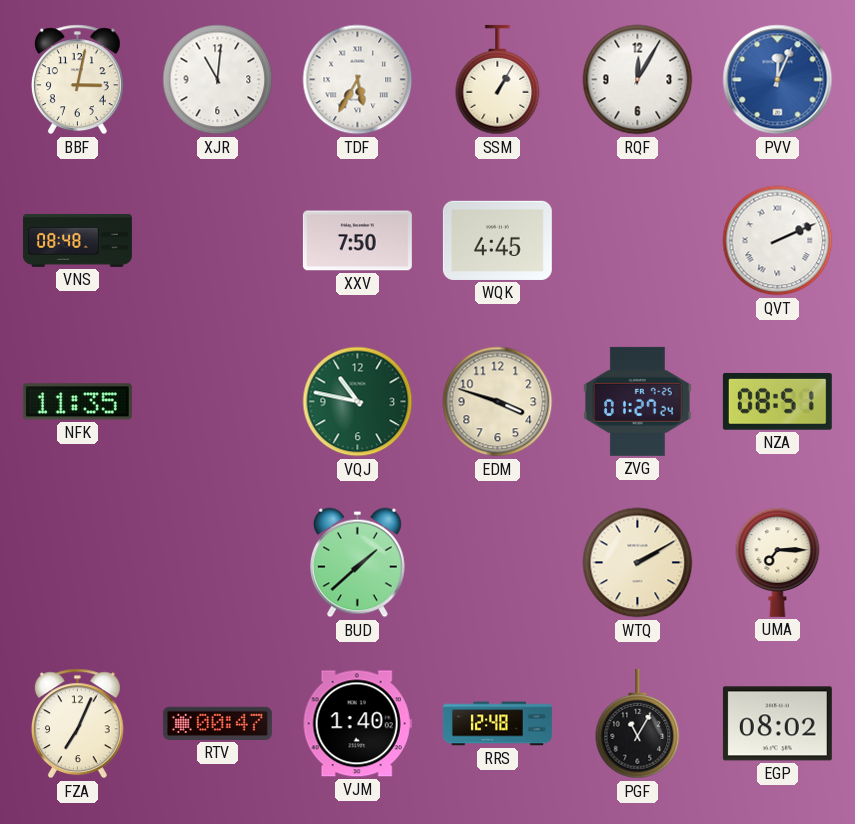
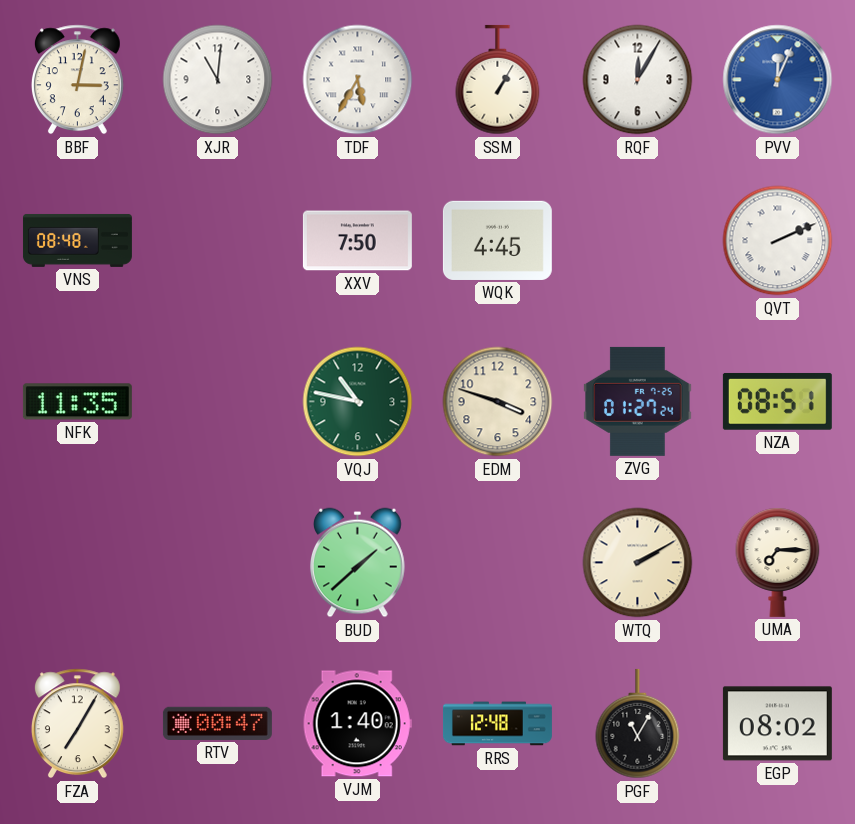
FZA: 7:04 -> 7:05
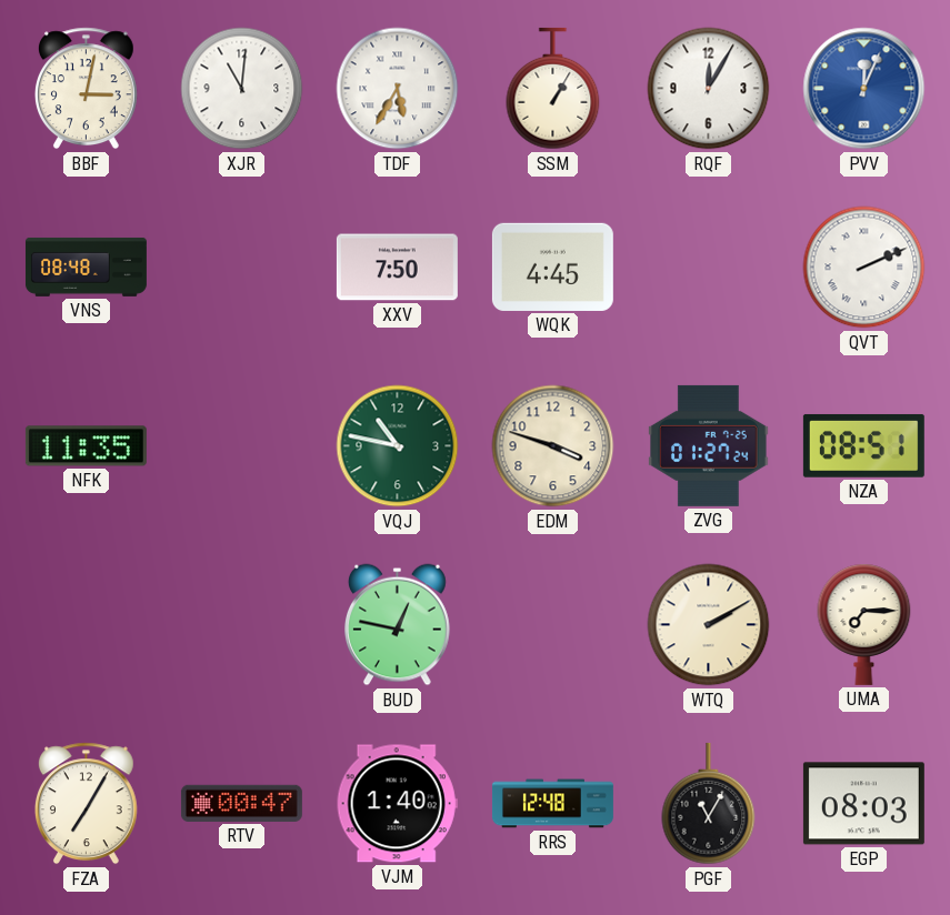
BUD: 1:38 -> 12:47
EGP: 08:02 -> 08:03
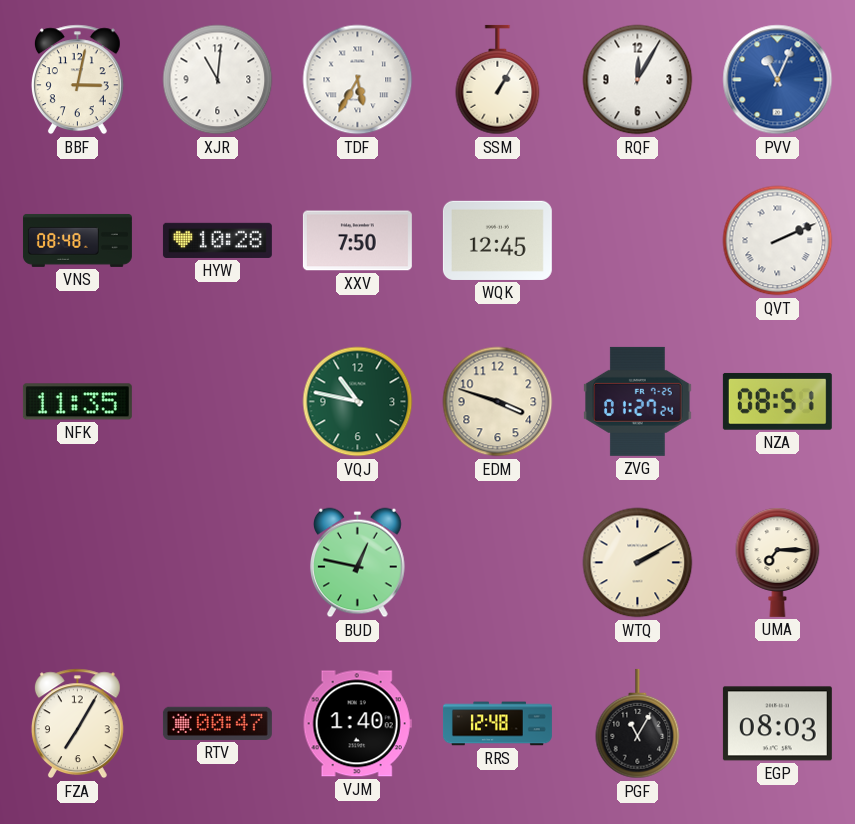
PVV: 12:04 -> 11:04
HYW: none -> 10:28
WQK: 4:45 -> 12:45
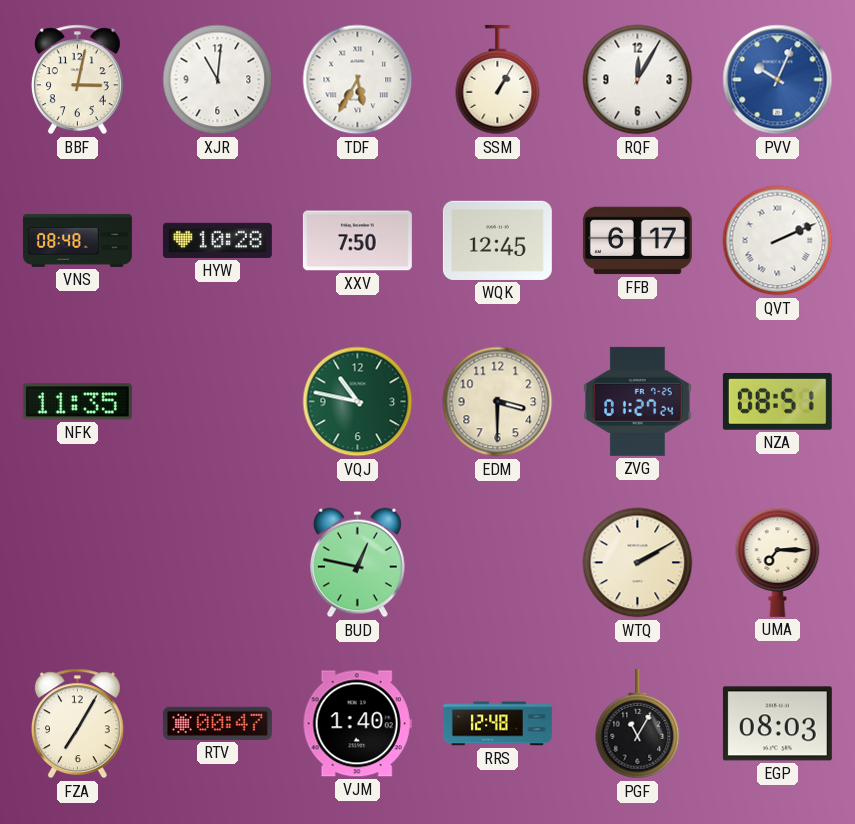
PVV: 11:04 -> 10:04
FFB: none -> 6:17
EDM: 3:48 -> 3:30
